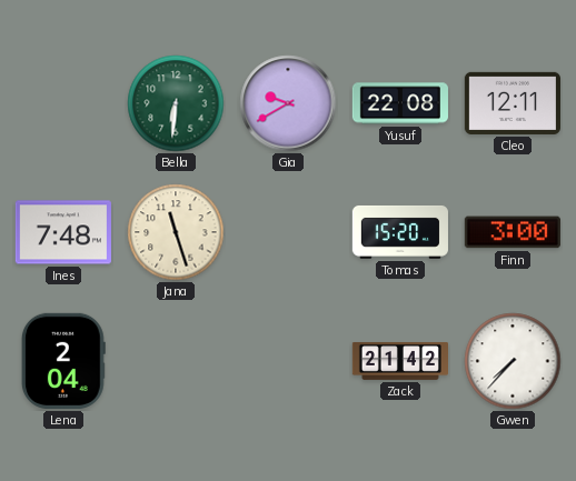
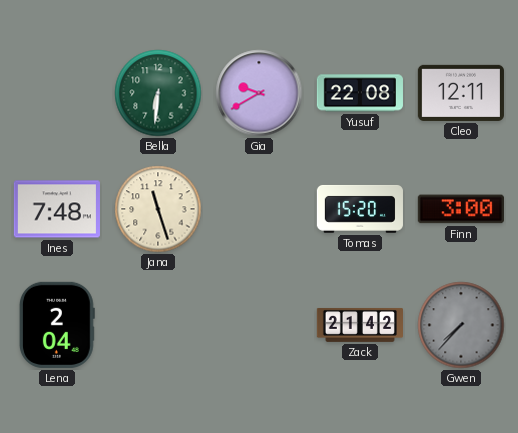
Gwen dial: white -> grey
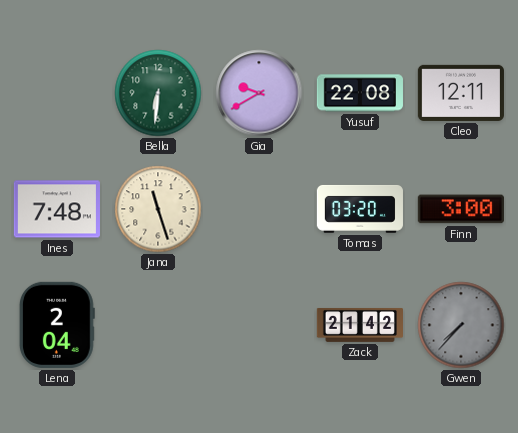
Tomas: 15:20 -> 03:20
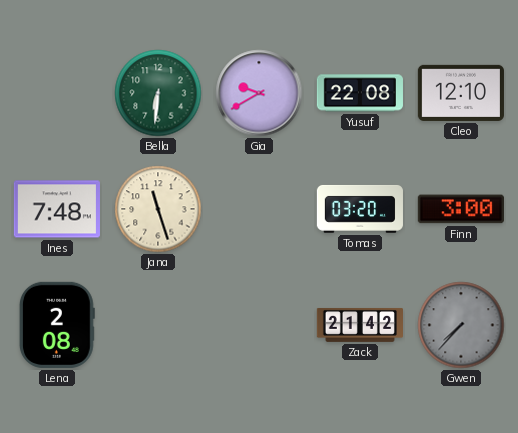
Cleo: 12:11 -> 12:10
Lena: 2:04 -> 2:08
